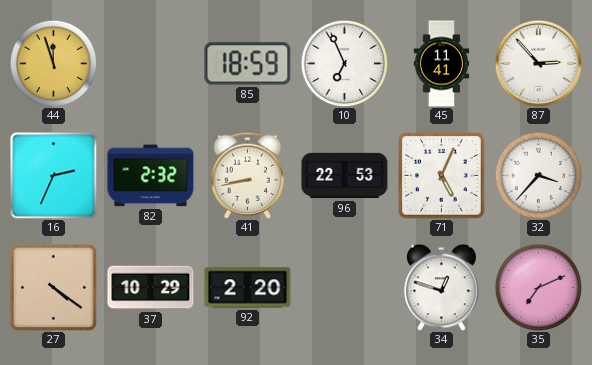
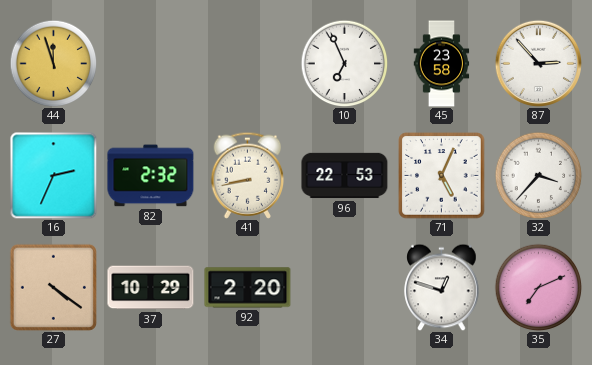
85: 18:59 -> none
45: 11:41 -> 23:58
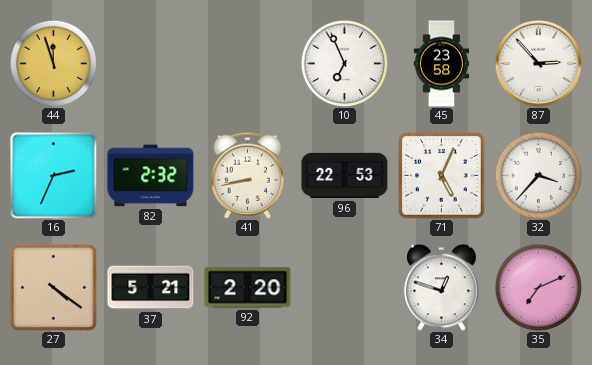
37: 10:29 -> 5:21
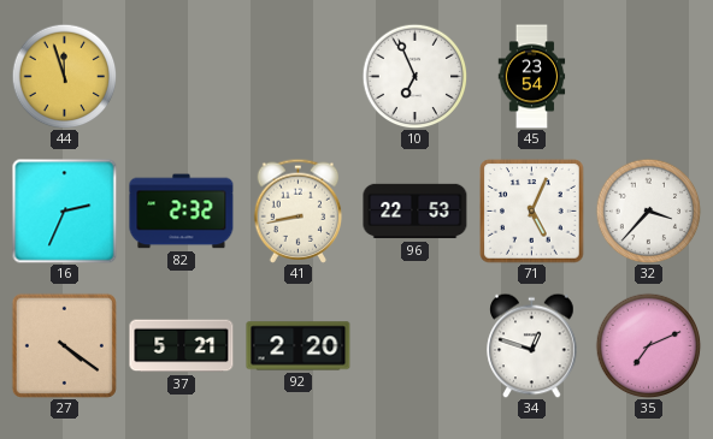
45: 23:58 -> 23:54
87: 2:53 -> none
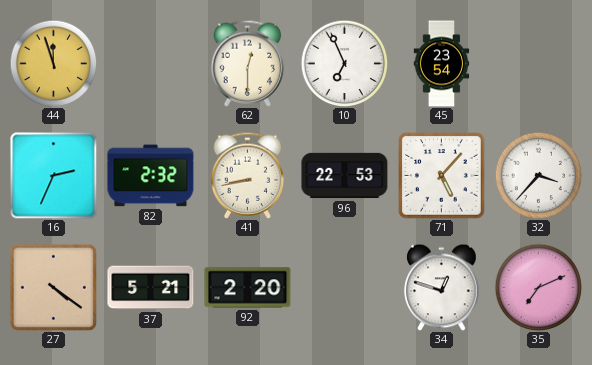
62: none -> 12:30
71: 5:04 -> 5:07
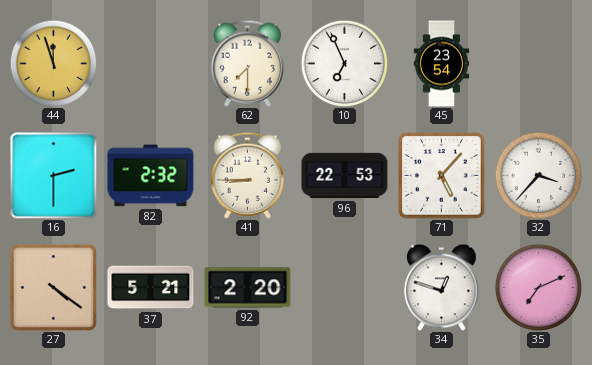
62: 12:30 -> 7:30
16: 2:34 -> 2:30
41: 8:43 -> 8:45
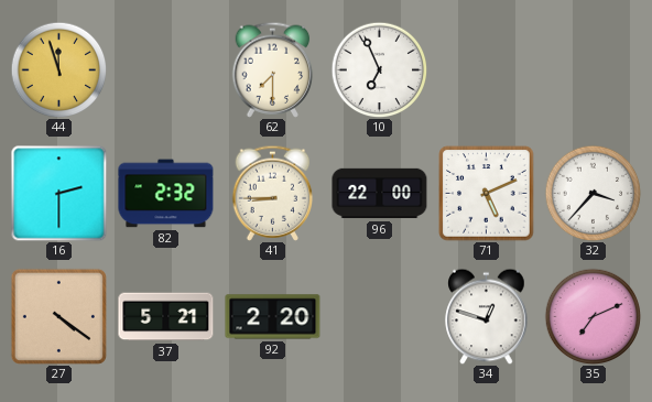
45: 23:54 -> none
96: 22:53 -> 22:00
71: 5:07 -> 5:11
